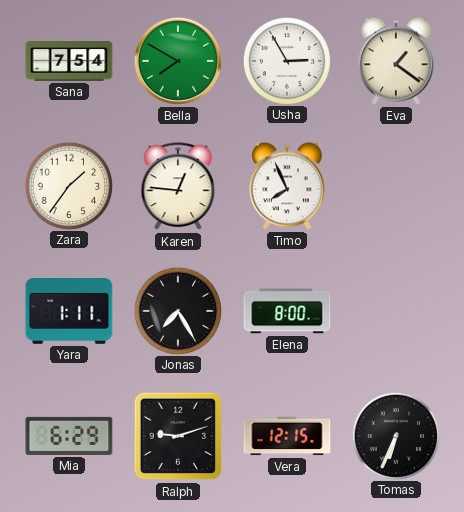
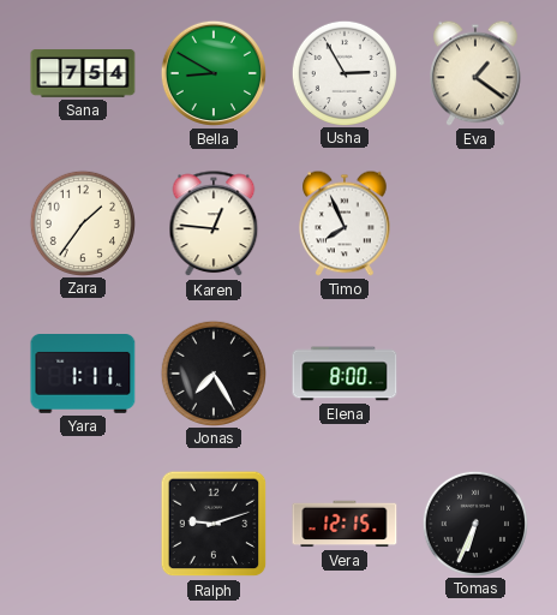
Bella: 7:50 -> 8:50
Mia: 6:29 -> none
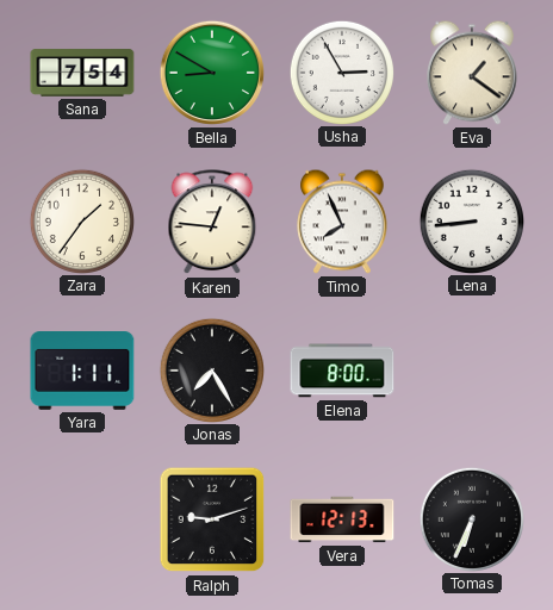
Lena: none -> 8:44
Vera: 12:15 -> 12:13
